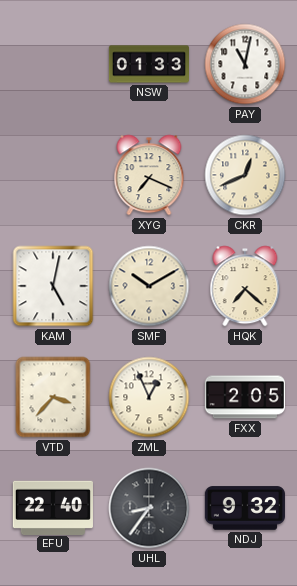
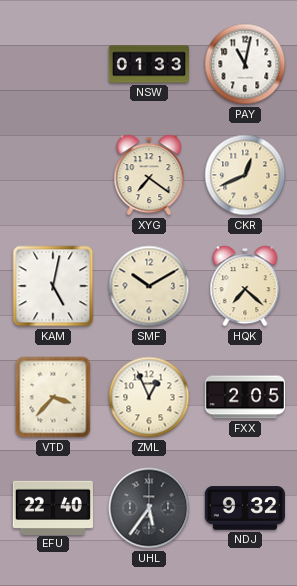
XYG: 7:19 -> 7:21
UHL: 8:36 -> 5:36
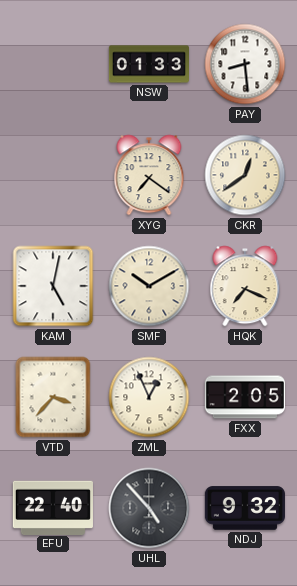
PAY: 11:02 -> 8:29
CKR: 12:41 -> 12:39
HQK: 7:22 -> 7:19
UHL: 5:36 -> 4:53
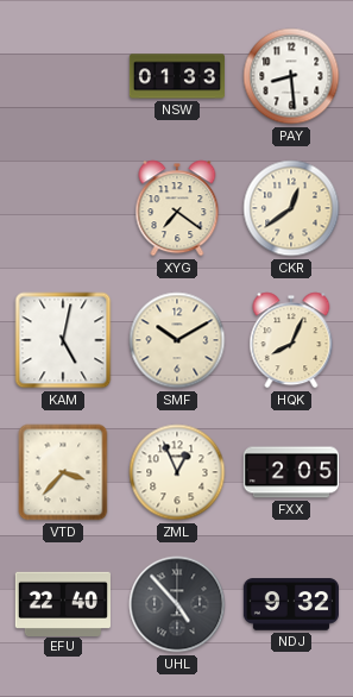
HQK: 7:19 -> 8:04
